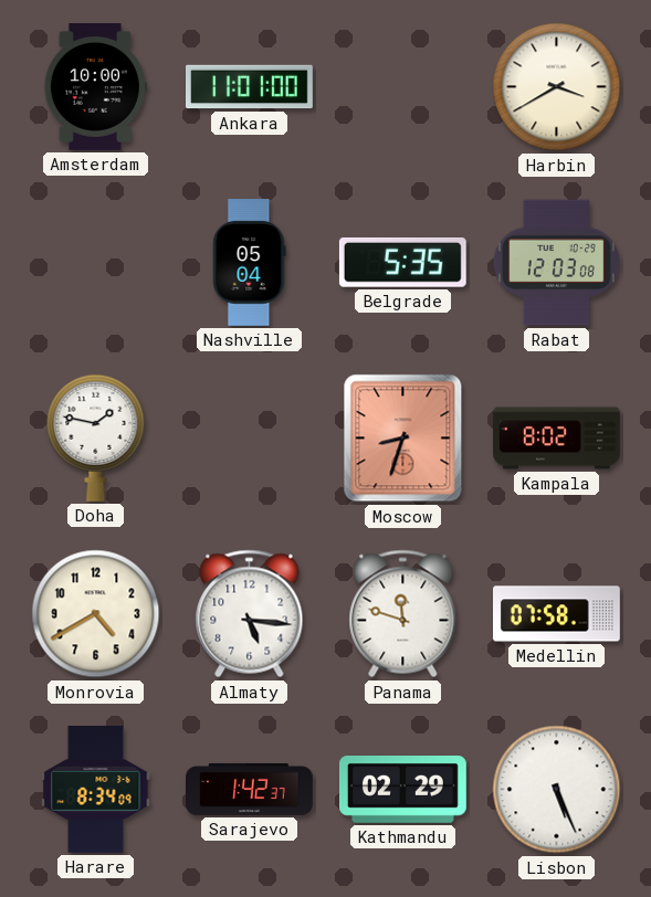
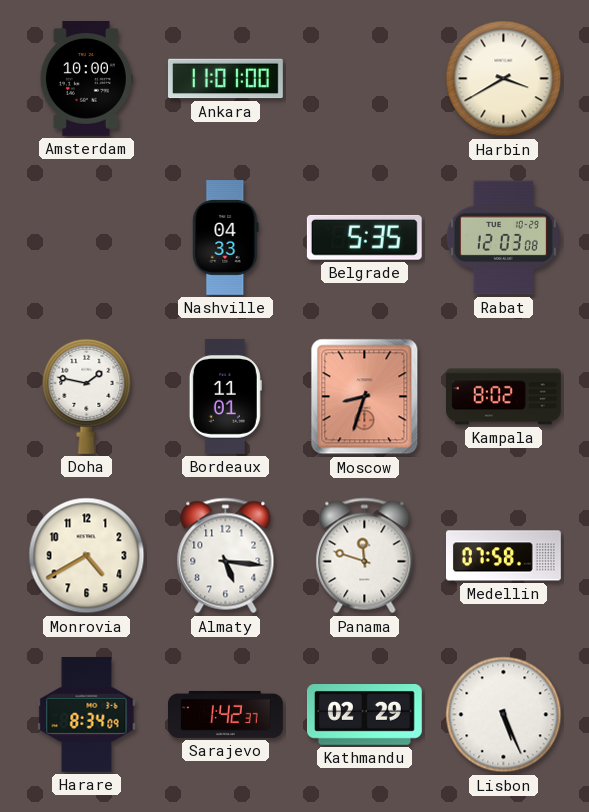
Nashville: 05:04 -> 04:33
Bordeaux: none -> 11:01
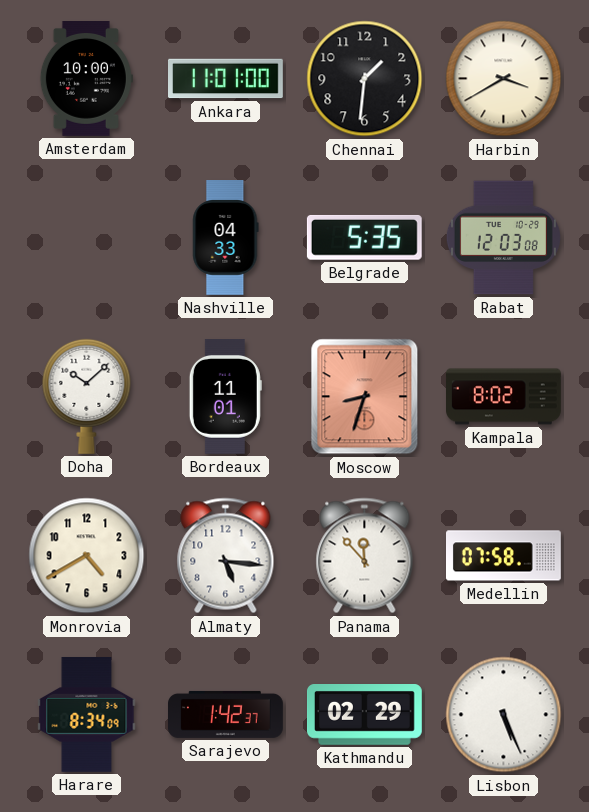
Chennai: none -> 1:31
Doha: 1:47 -> 10:08
Panama: 11:48 -> 11:53
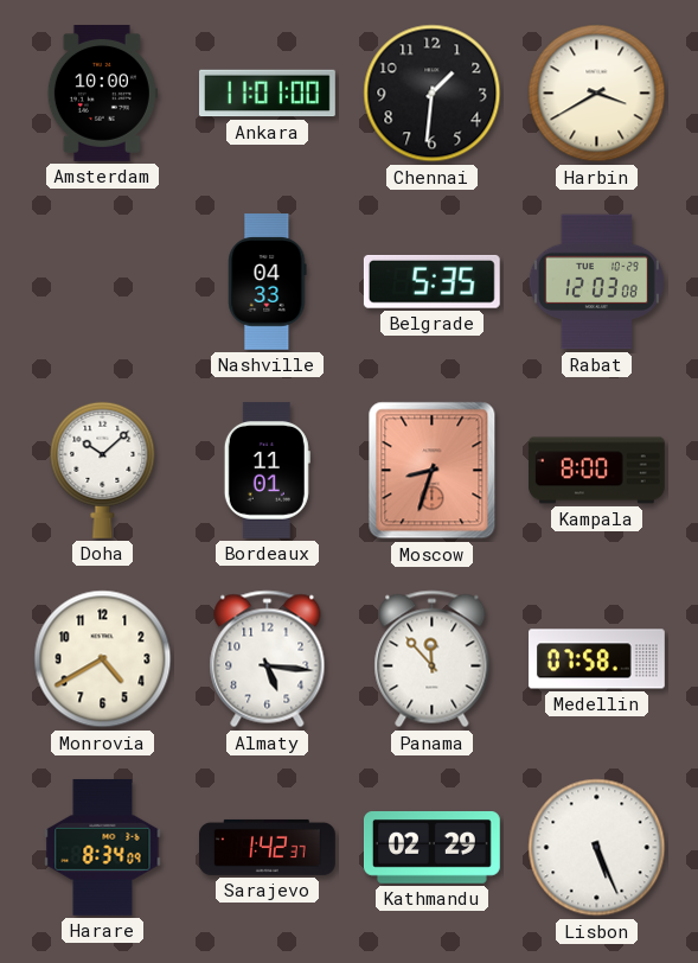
Kampala: 8:02 -> 8:00
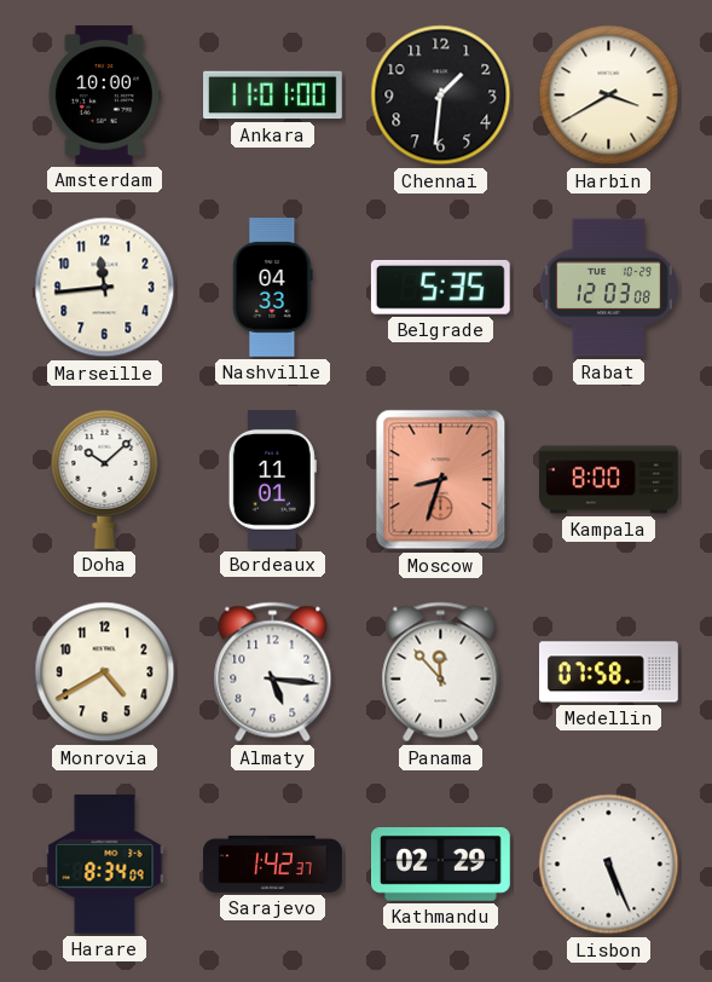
Marseille: none -> 11:44
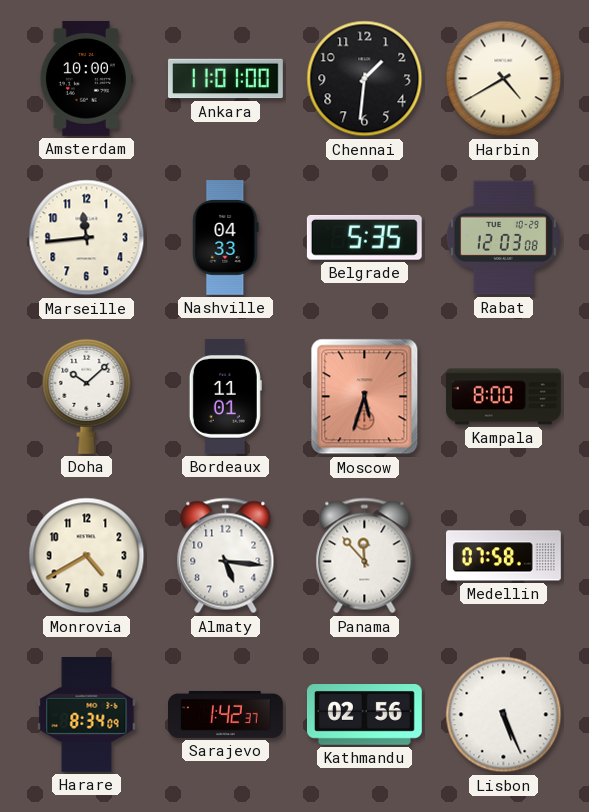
Harbin: 3:40 -> 4:40
Moscow: 8:33 -> 5:33
Kathmandu: 02:29 -> 02:56
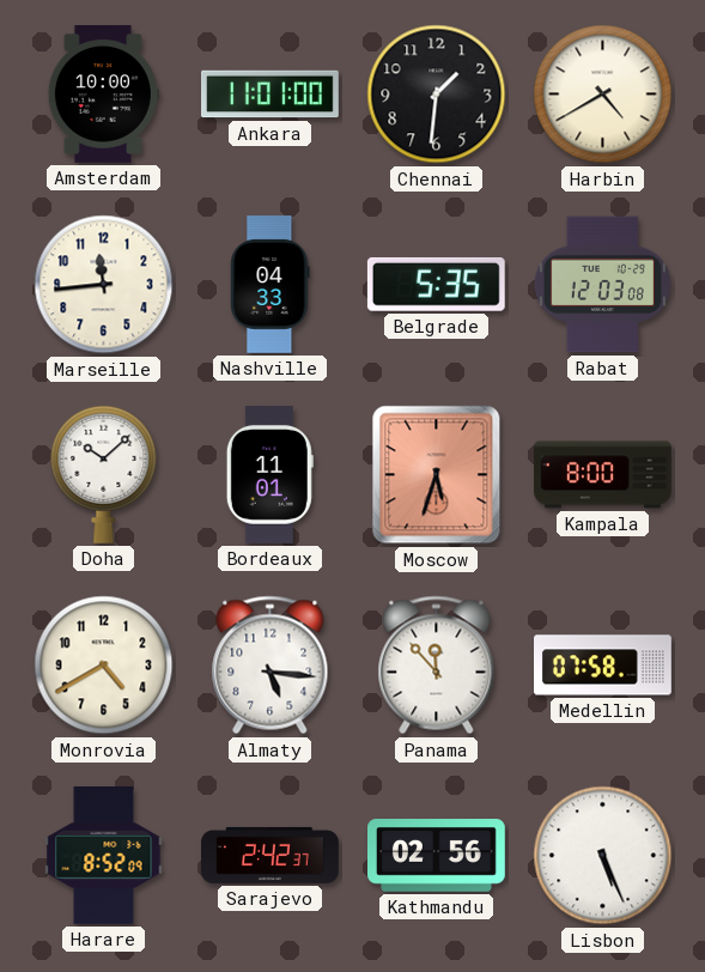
Harare: 8:34 -> 8:52
Sarajevo: 1:42 -> 2:42
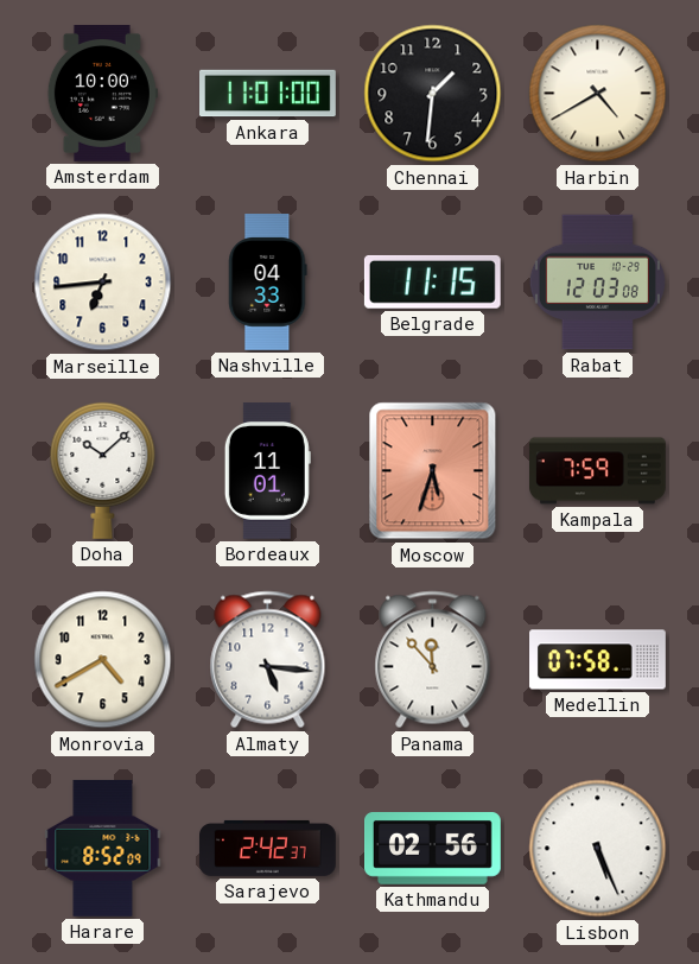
Marseille: 11:44 -> 6:44
Belgrade: 5:35 -> 11:15
Kampala: 8:00 -> 7:59
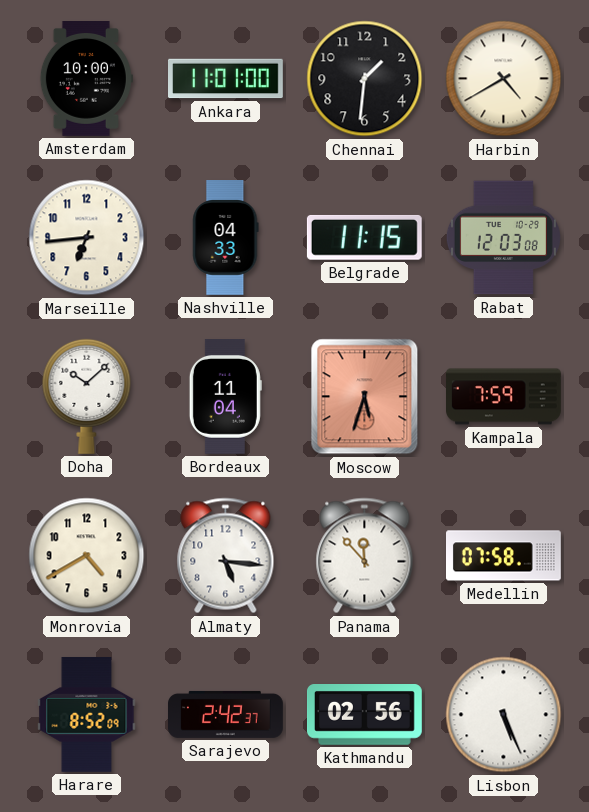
Bordeaux: 11:01 -> 11:04
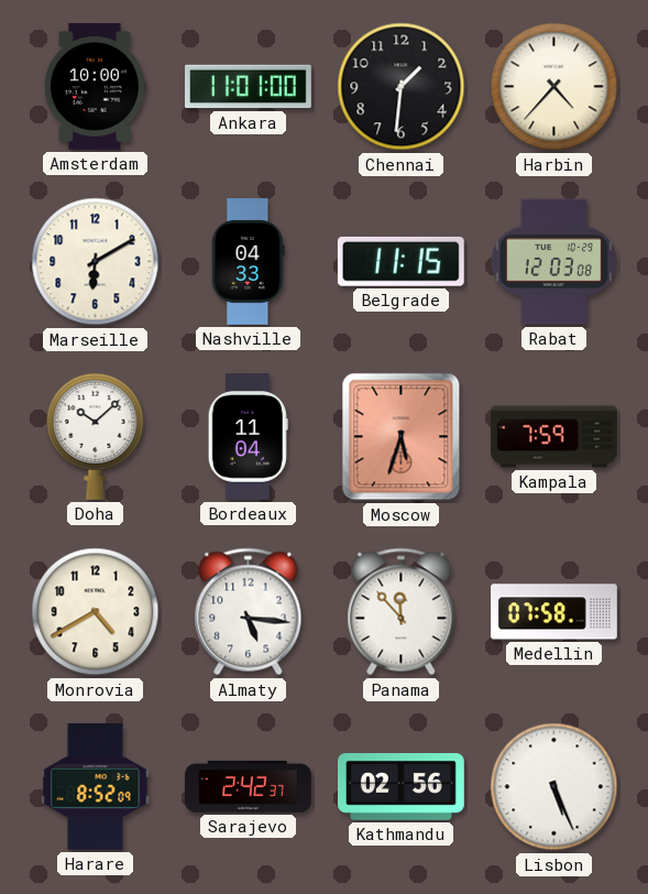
Harbin: 4:40 -> 4:37
Marseille: 6:44 -> 6:10
